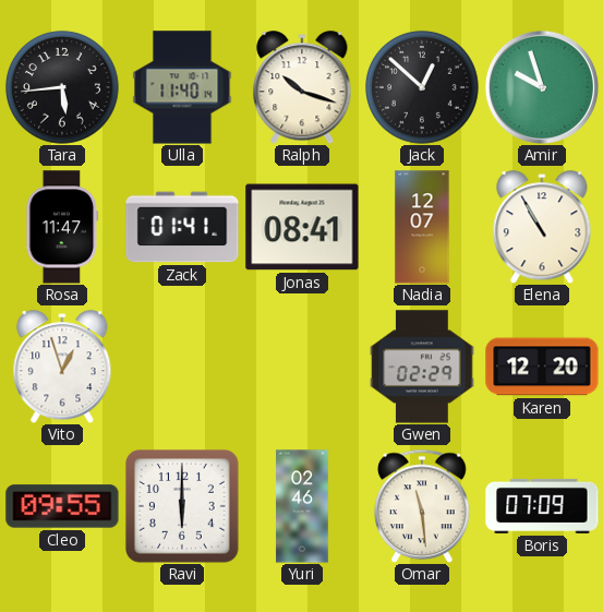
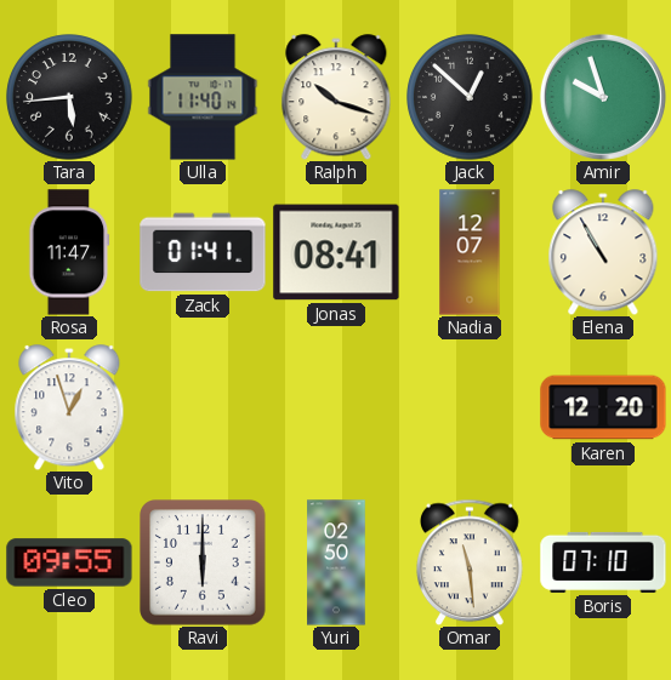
Gwen: 02:29 -> none
Yuri: 02:46 -> 02:50
Boris: 07:09 -> 07:10
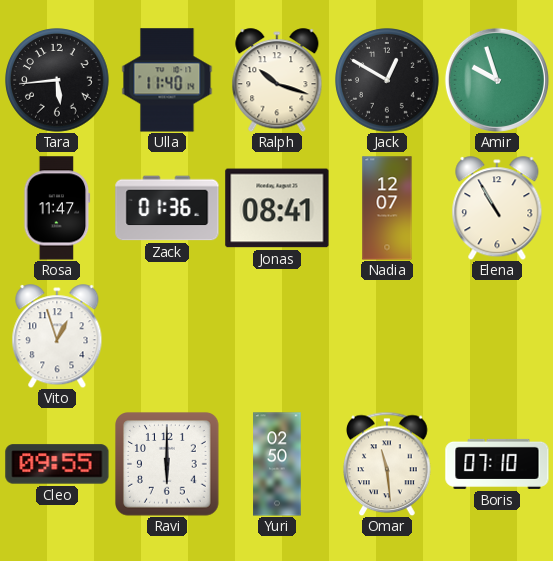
Jack: 12:52 -> 12:50
Zack: 01:41 -> 01:36
Karen: 12:20 -> none
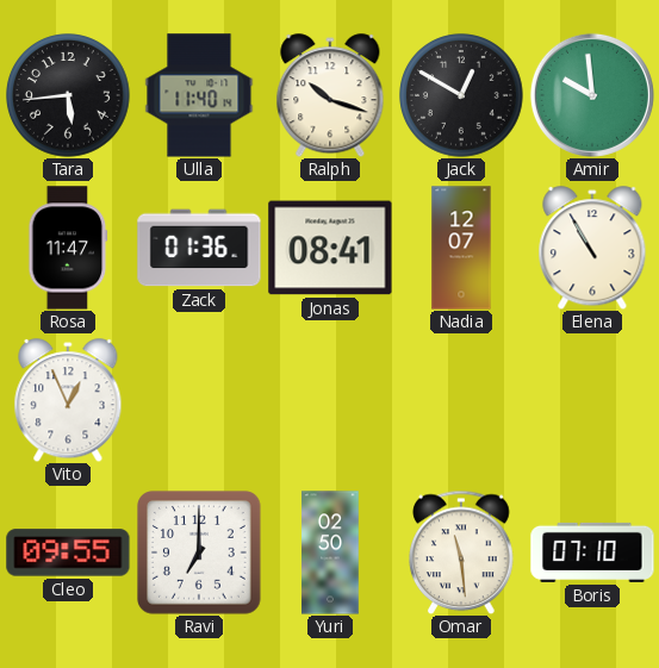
Amir: 9:57 -> 9:59
Vito: 12:57 -> 12:56
Ravi: 6:00 -> 7:00
